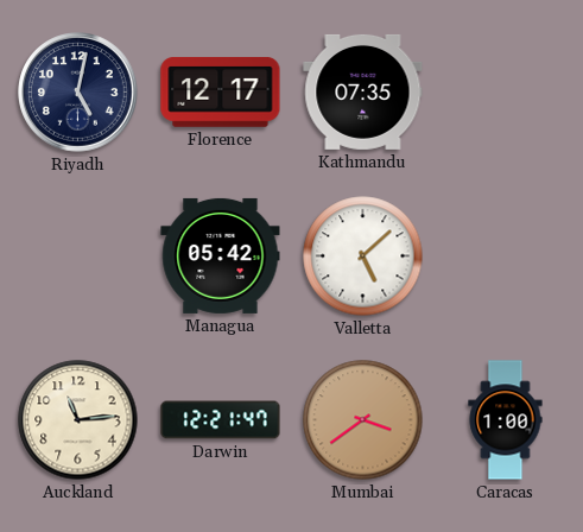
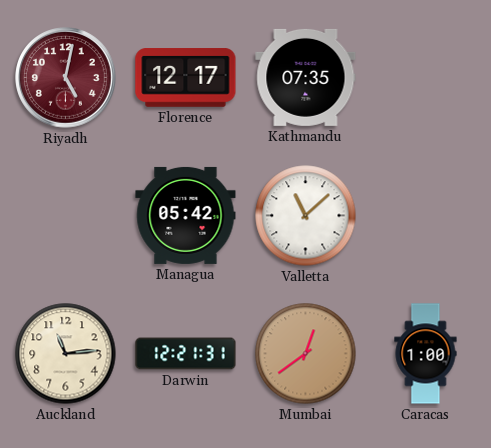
Riyadh dial: navy -> burgundy
Valletta: 5:08 -> 11:08
Darwin: 12:21:47 -> 12:21:31
Mumbai: 3:39 -> 12:39
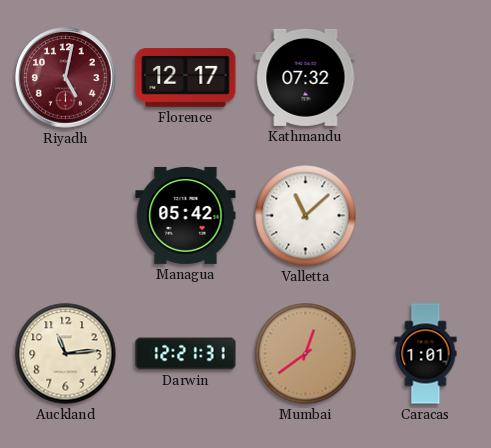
Kathmandu: 07:35 -> 07:32
Caracas: 1:00 -> 1:01
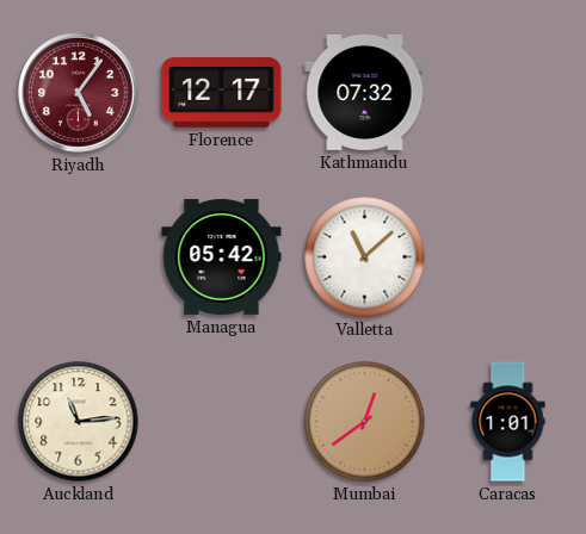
Riyadh: 5:02 -> 5:06
Darwin: 12:21 -> none
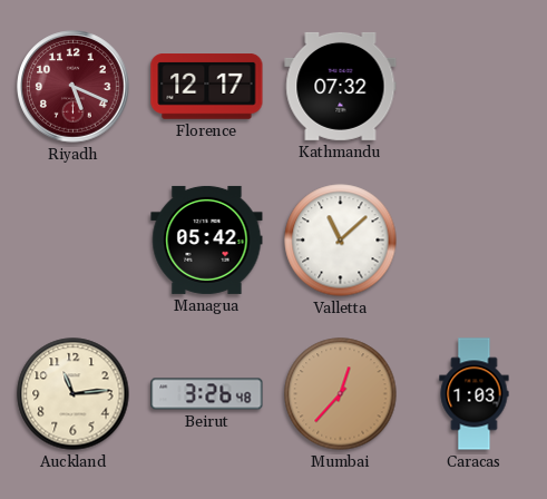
Riyadh: 5:06 -> 5:19
Beirut: none -> 3:26
Mumbai: 12:39 -> 12:37
Caracas: 1:01 -> 1:03
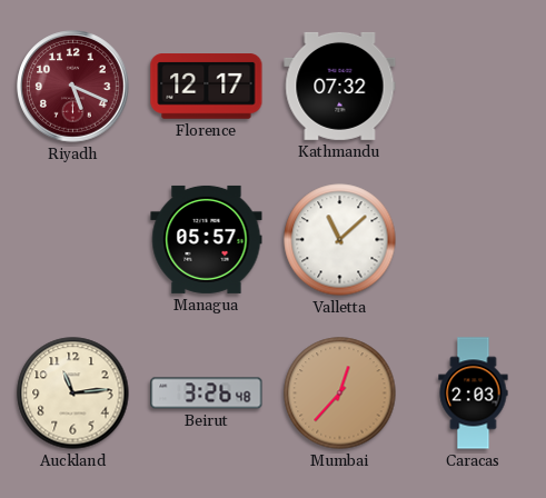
Managua: 05:42 -> 05:57
Caracas: 1:03 -> 2:03
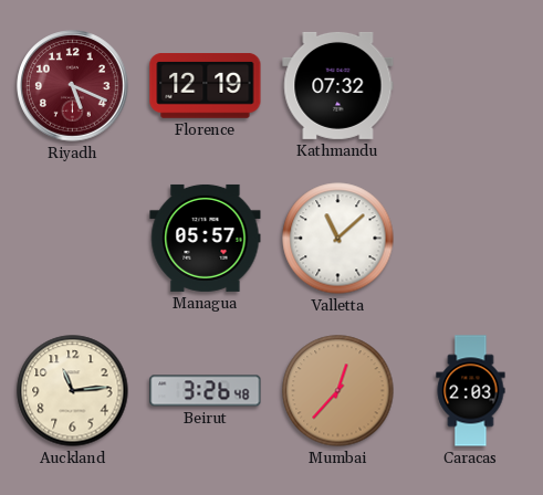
Florence: 12:17 -> 12:19
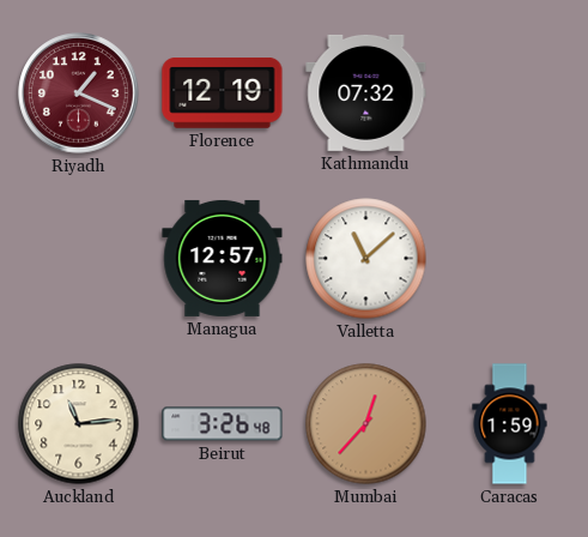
Riyadh: 5:19 -> 1:19
Managua: 05:57 -> 12:57
Caracas: 2:03 -> 1:59
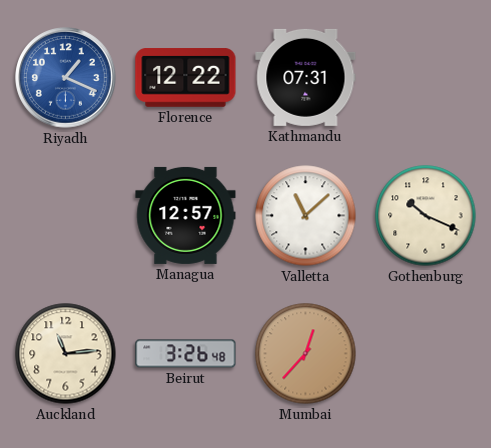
Riyadh dial: burgundy -> blue
Florence: 12:19 -> 12:22
Kathmandu: 07:32 -> 07:31
Gothenburg: none -> 10:19
Caracas: 1:59 -> none
